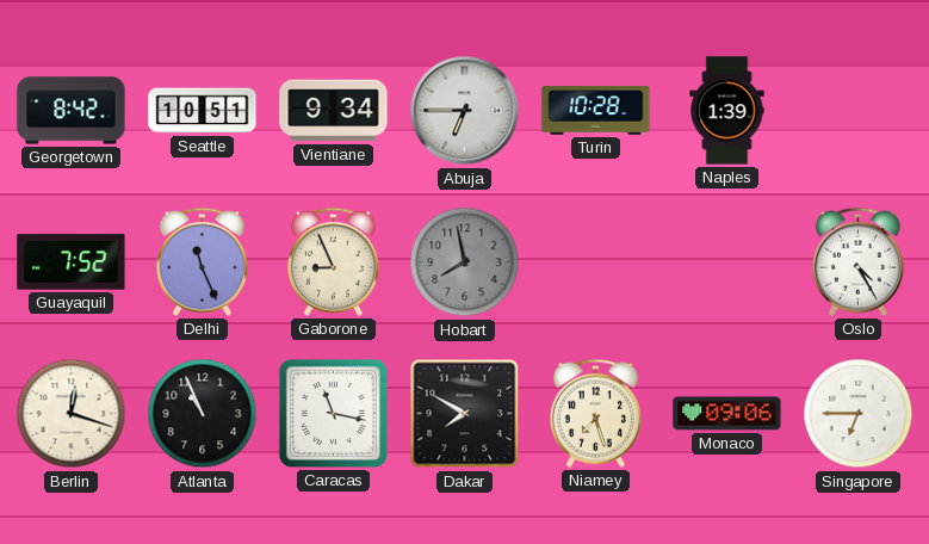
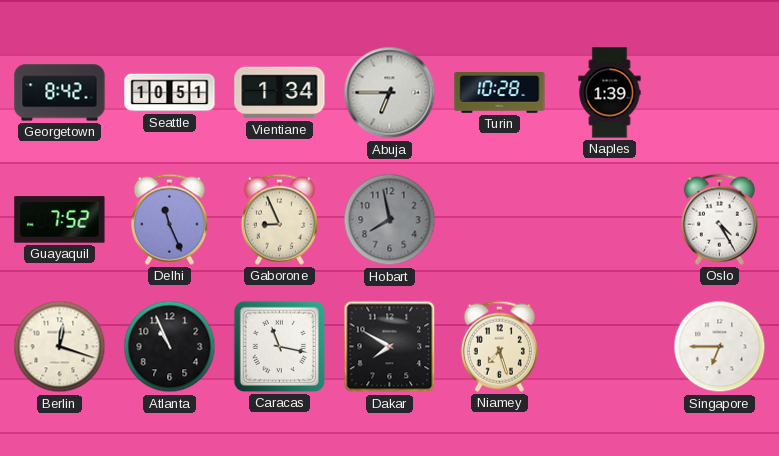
Vientiane: 9:34 -> 1:34
Monaco: 09:06 -> none
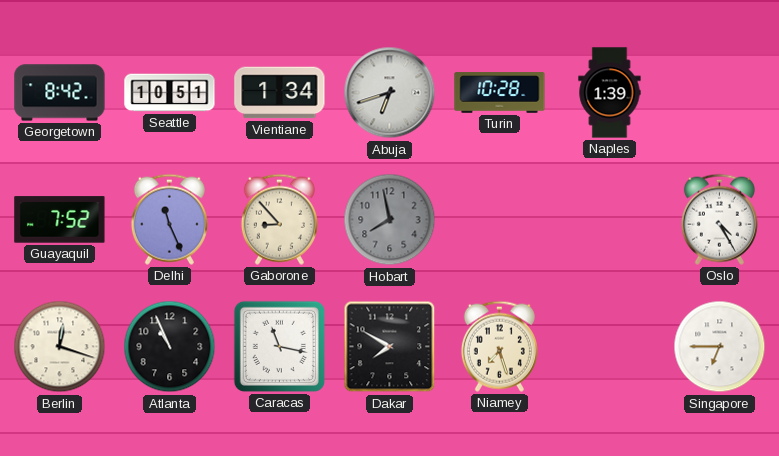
Abuja: 6:45 -> 6:42
Gaborone: 8:56 -> 8:53
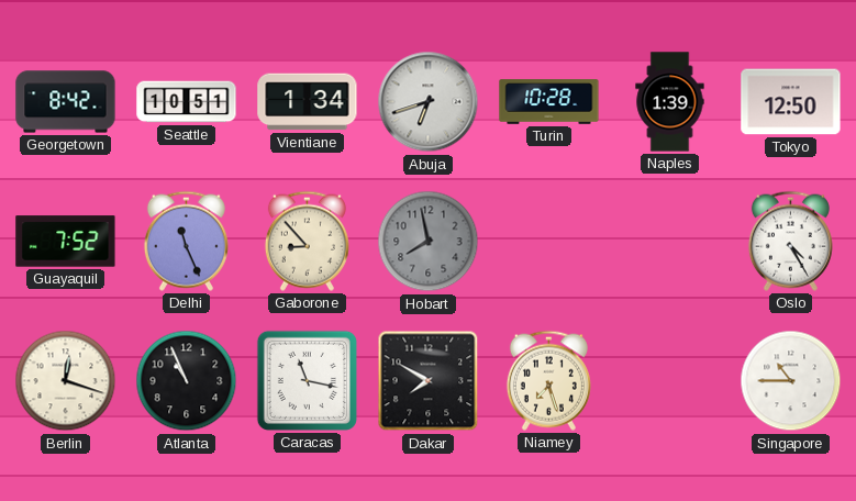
Tokyo: none -> 12:50
Singapore: 6:45 -> 10:45
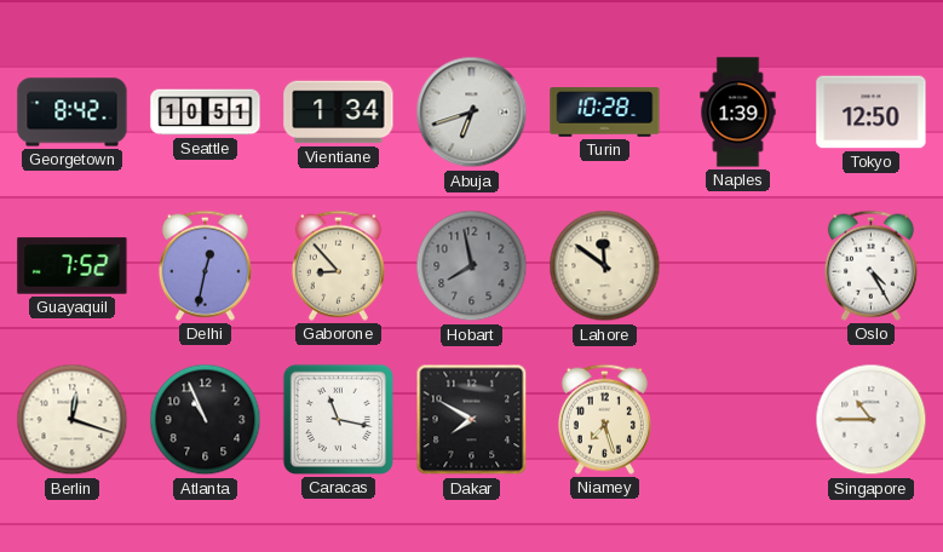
Delhi: 11:26 -> 12:32
Lahore: none -> 11:51
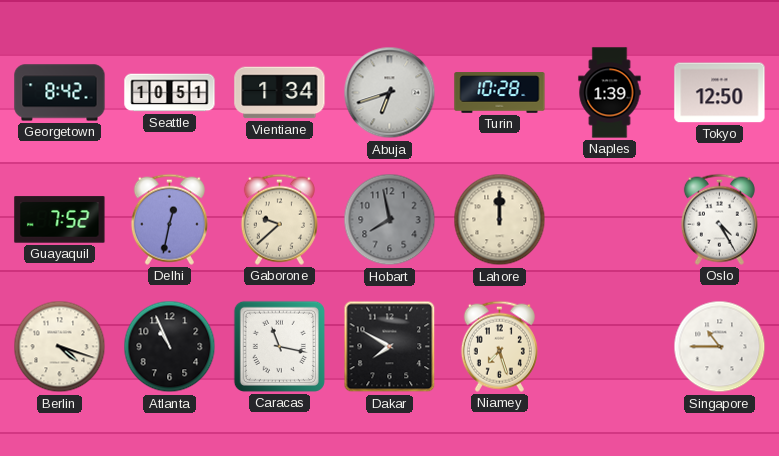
Gaborone: 8:53 -> 9:38
Lahore: 11:51 -> 12:00
Berlin: 12:18 -> 4:18
